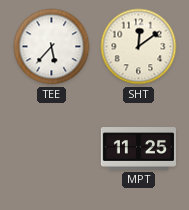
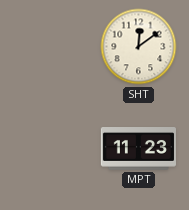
TEE: 5:37 -> none
MPT: 11:25 -> 11:23
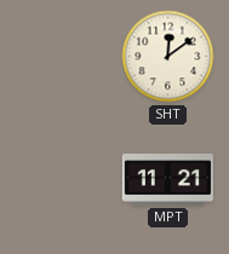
MPT: 11:23 -> 11:21
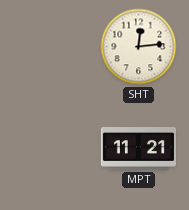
SHT: 12:09 -> 12:14
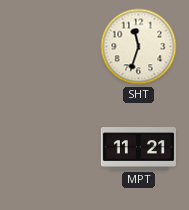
SHT: 12:14 -> 11:33
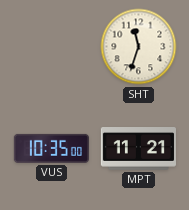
VUS: none -> 10:35
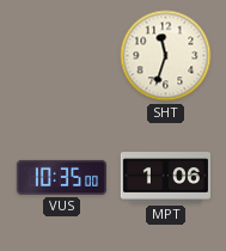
MPT: 11:21 -> 1:06
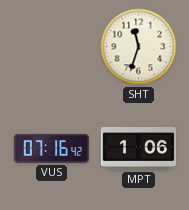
VUS: 10:35 -> 07:16
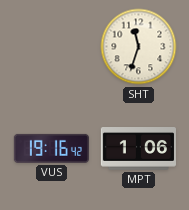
VUS: 07:16 -> 19:16
